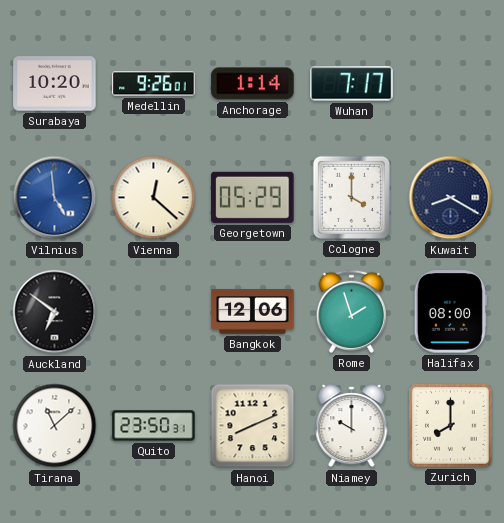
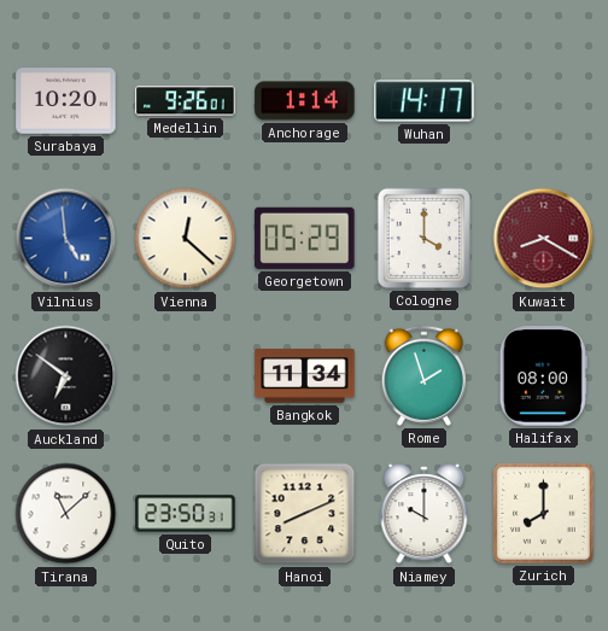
Wuhan: 7:17 -> 14:17
Kuwait dial: navy -> burgundy
Bangkok: 12:06 -> 11:34
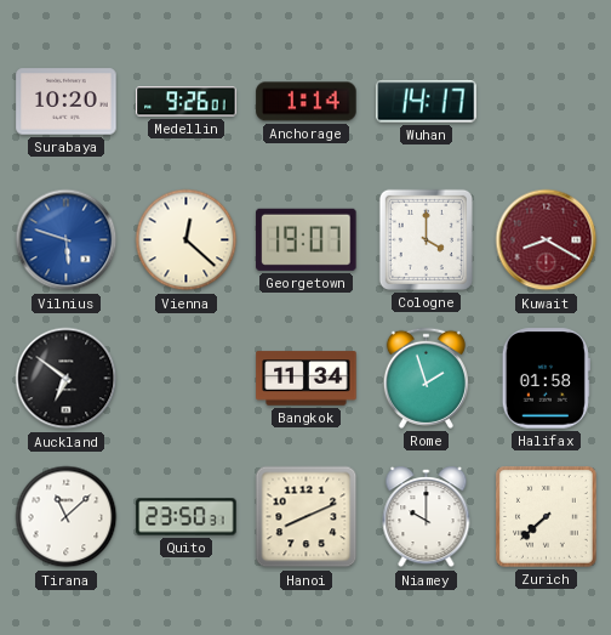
Vilnius: 4:59 -> 5:48
Georgetown: 05:29 -> 19:07
Halifax: 08:00 -> 01:58
Zurich: 8:00 -> 7:38
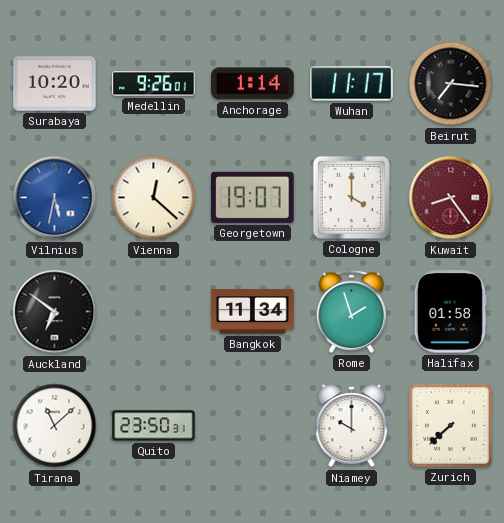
Wuhan: 14:17 -> 11:17
Beirut: none -> 7:16
Vilnius: 5:48 -> 5:32
Kuwait: 8:20 -> 8:24
Hanoi: 8:11 -> none
